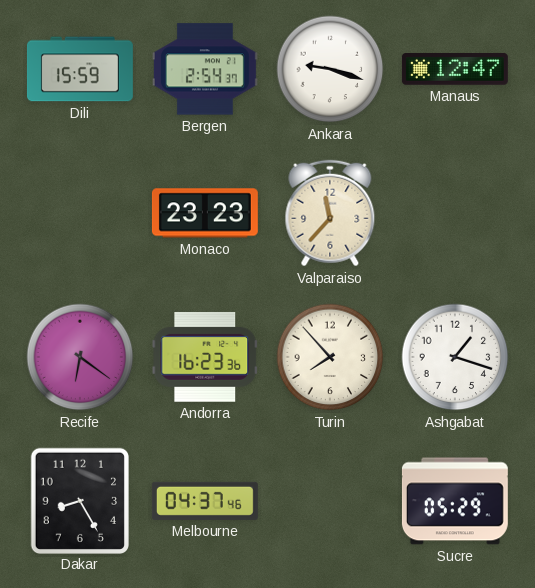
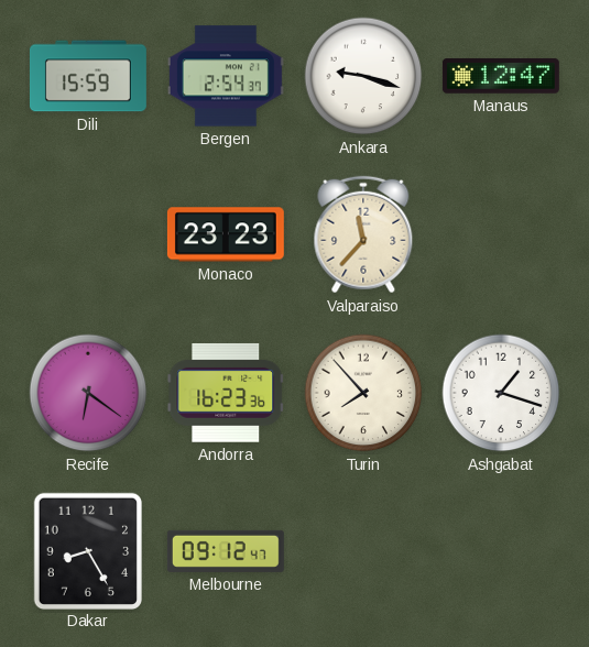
Melbourne: 04:37 -> 09:12
Sucre: 05:29 -> none
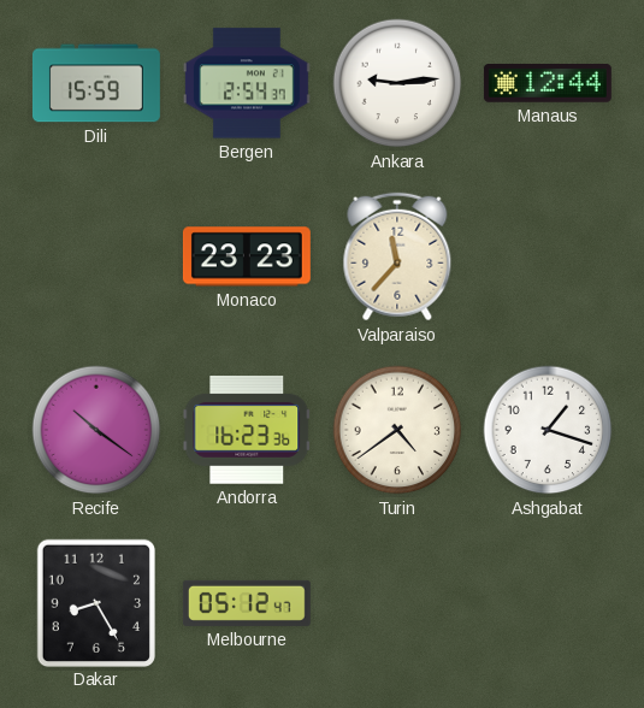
Ankara: 9:18 -> 9:14
Manaus: 12:47 -> 12:44
Recife: 6:21 -> 10:21
Turin: 7:53 -> 4:39
Melbourne: 09:12 -> 05:12
